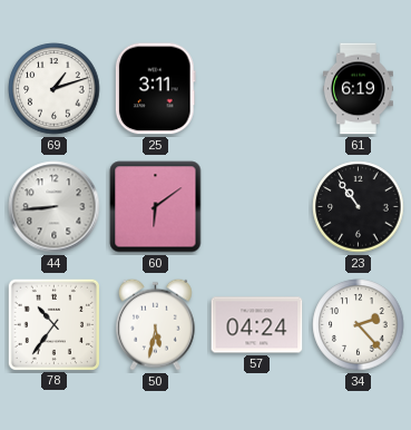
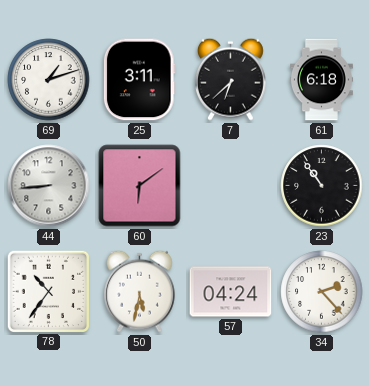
7: none -> 6:38
61: 6:19 -> 6:18
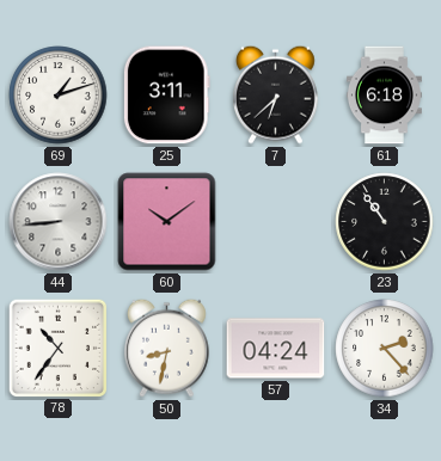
60: 6:09 -> 10:09
50: 5:32 -> 8:32
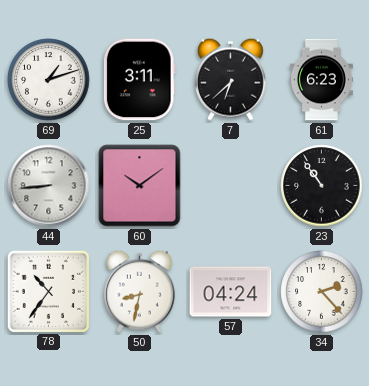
61: 6:18 -> 6:23
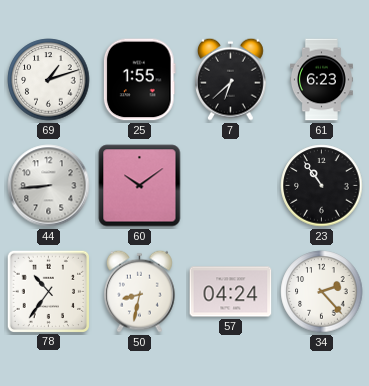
25: 3:11 -> 1:55
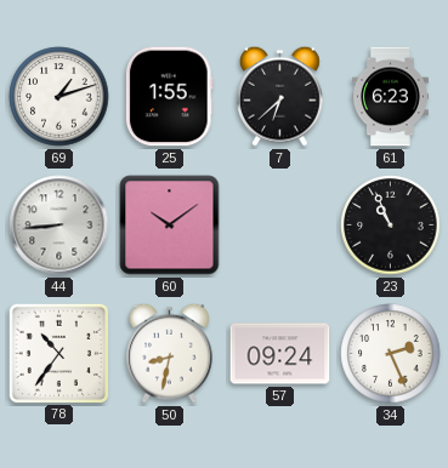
23: 10:54 -> 10:56
57: 04:24 -> 09:24
34: 2:23 -> 2:26
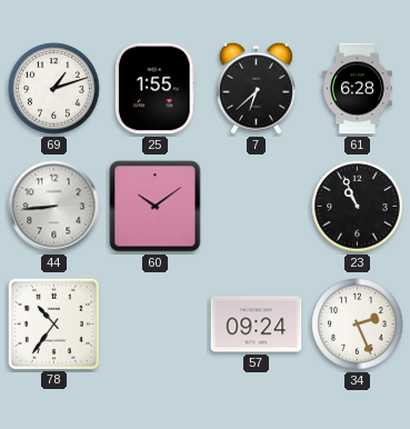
61: 6:23 -> 6:28
50: 8:32 -> none
